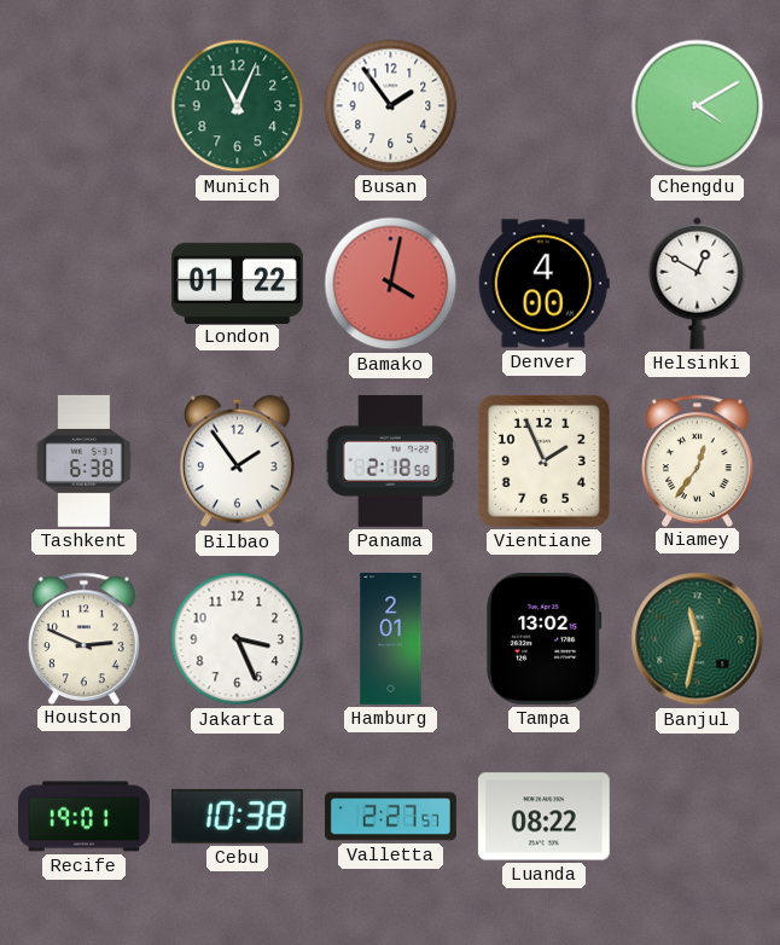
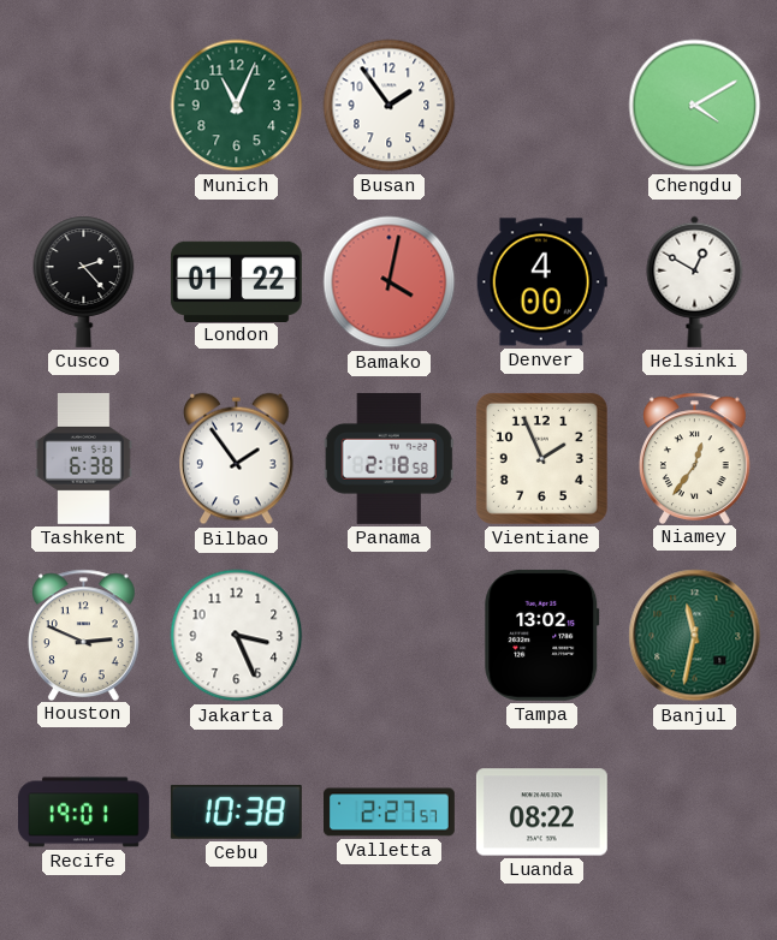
Cusco: none -> 2:23
Hamburg: 2:01 -> none
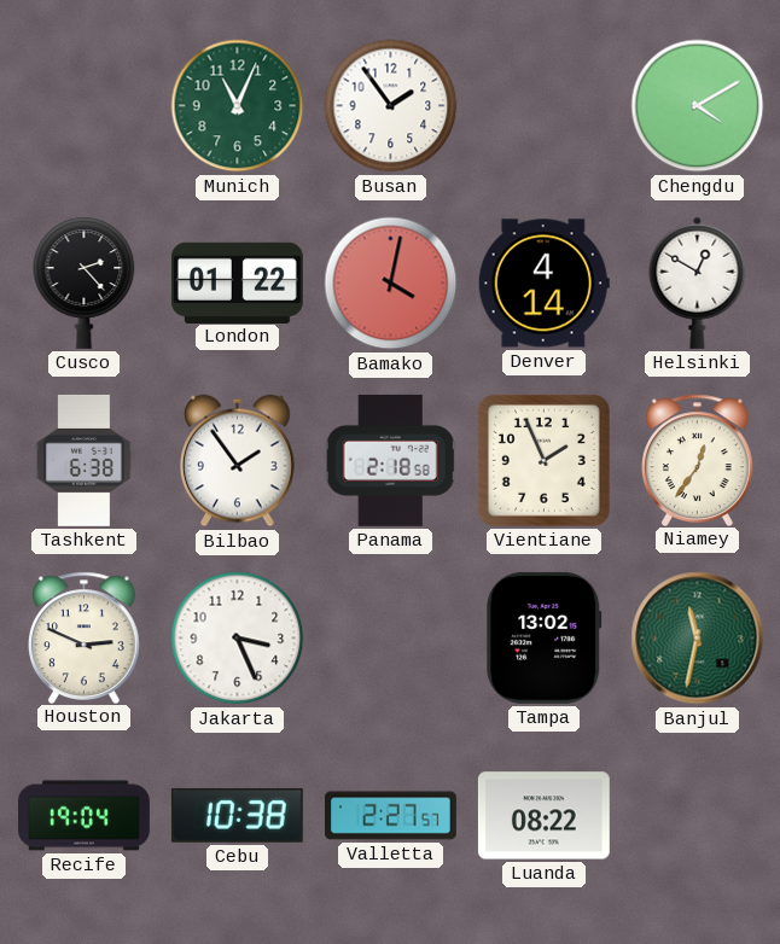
Denver: 4:00 -> 4:14
Recife: 19:01 -> 19:04
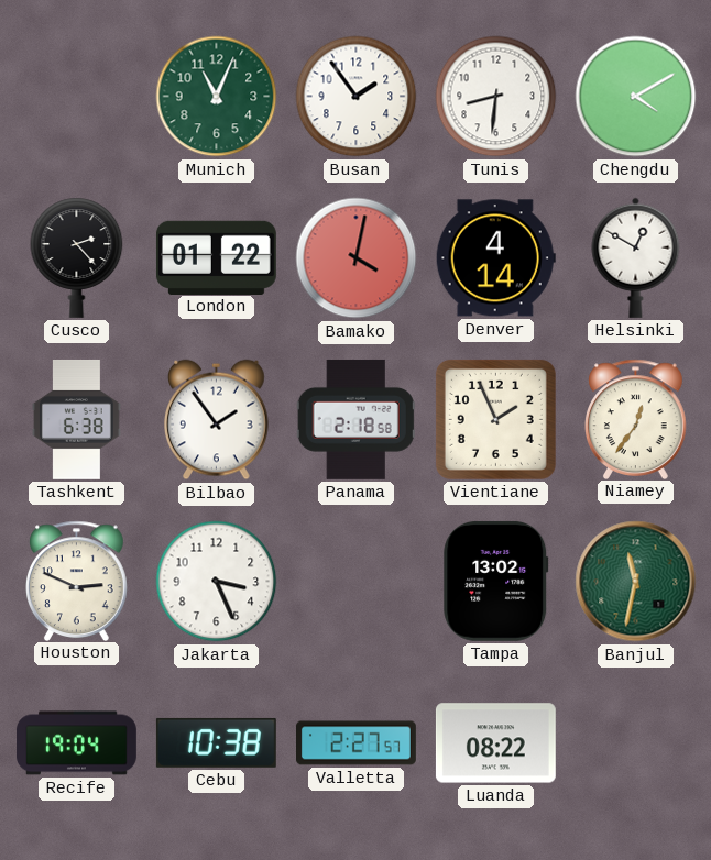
Tunis: none -> 8:31
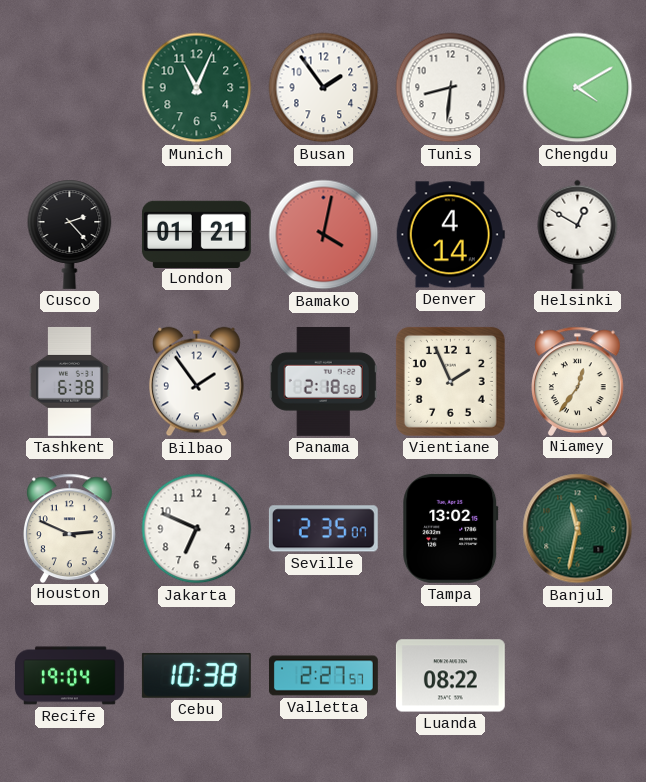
London: 01:22 -> 01:21
Jakarta: 3:26 -> 6:49
Seville: none -> 2:35
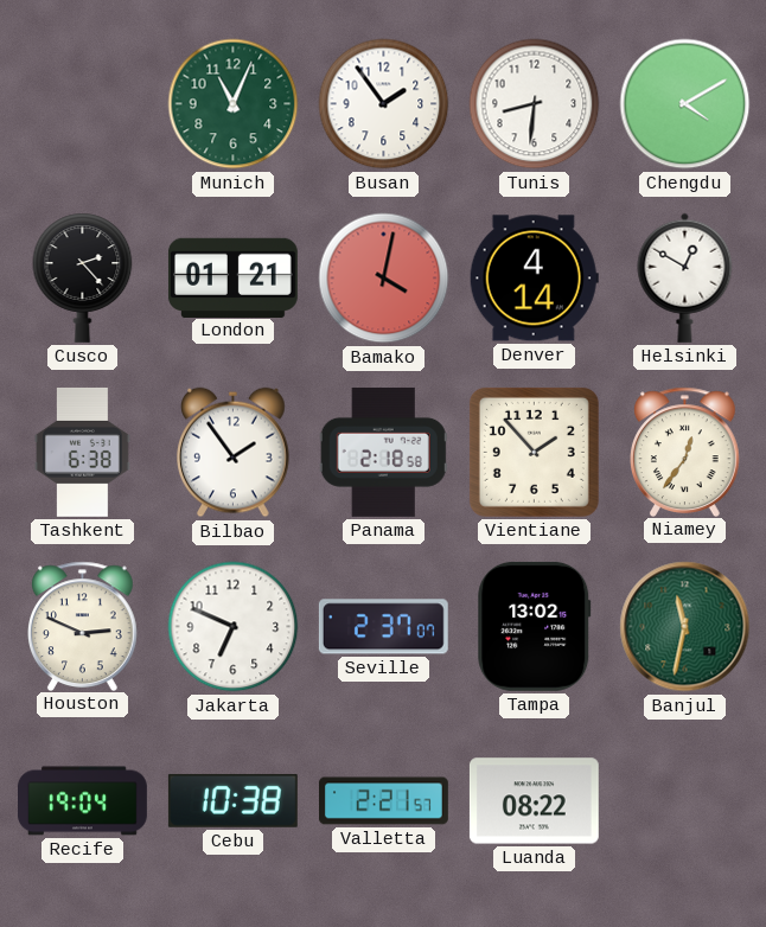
Vientiane: 1:56 -> 1:53
Seville: 2:35 -> 2:37
Valletta: 2:27 -> 2:21
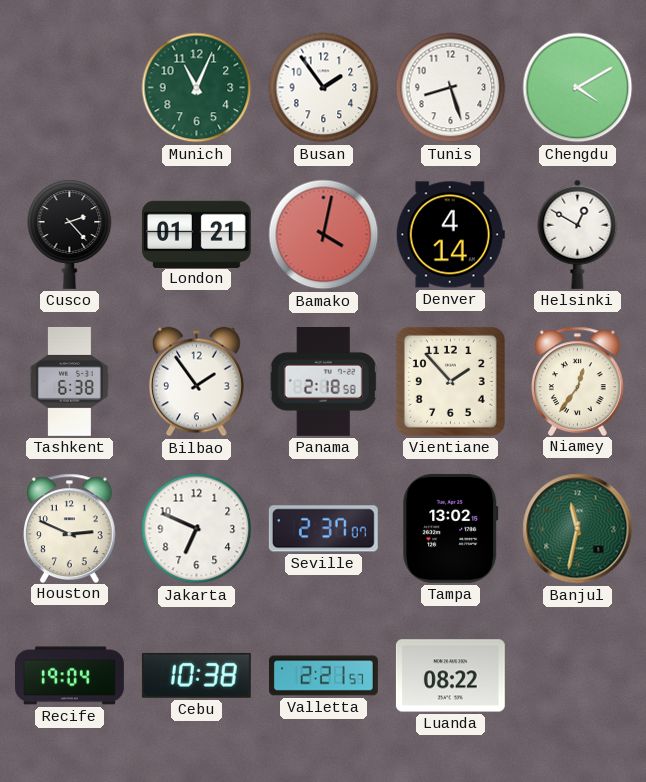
Tunis: 8:31 -> 8:27
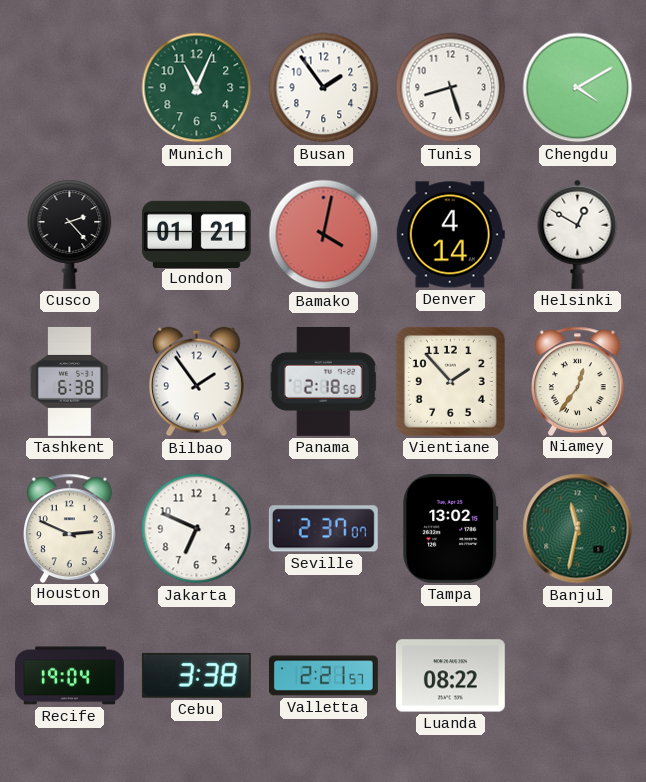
Cebu: 10:38 -> 3:38
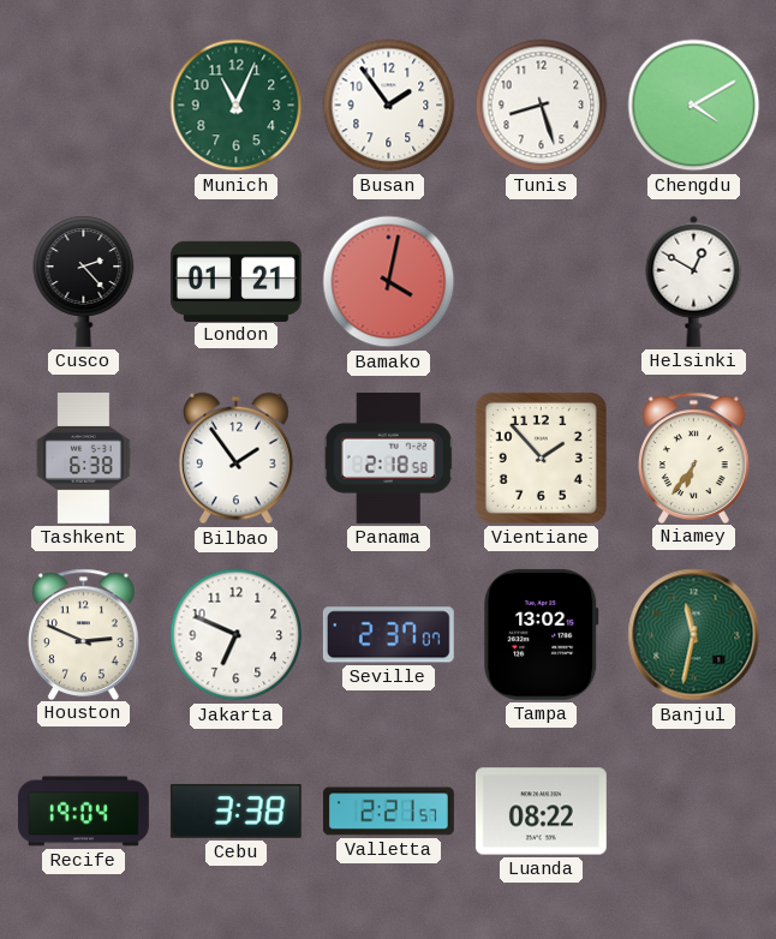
Denver: 4:14 -> none
Niamey: 12:36 -> 6:36
